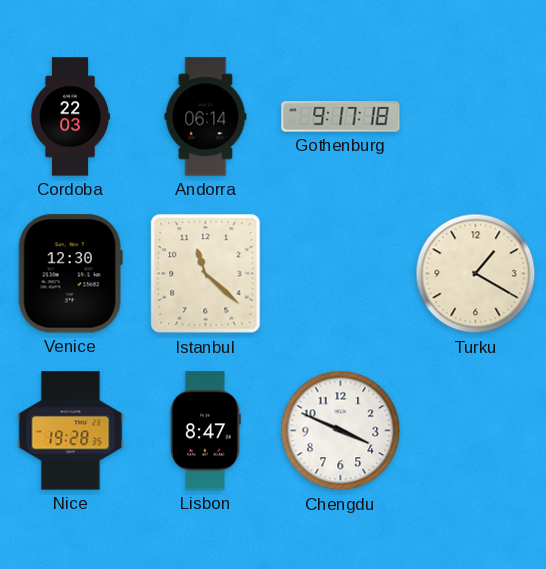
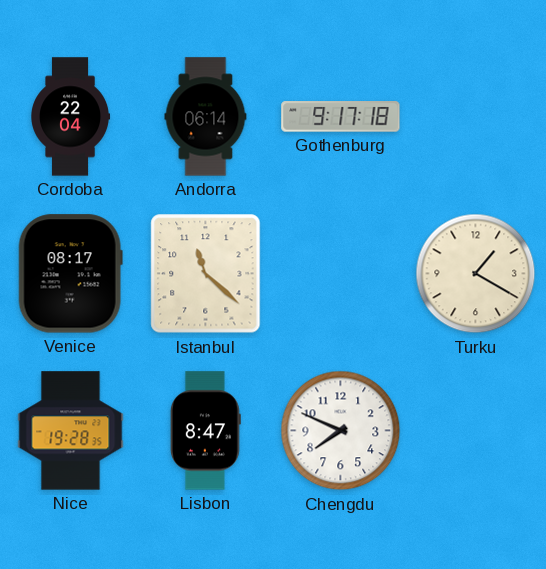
Cordoba: 22:03 -> 22:04
Venice: 12:30 -> 08:17
Chengdu: 3:49 -> 7:49
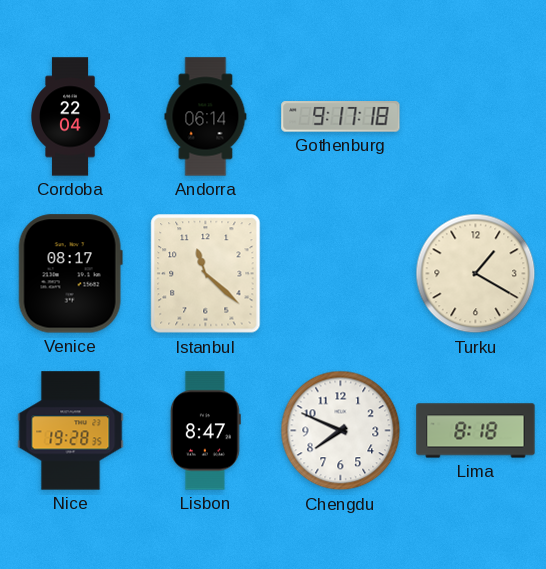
Lima: none -> 8:18
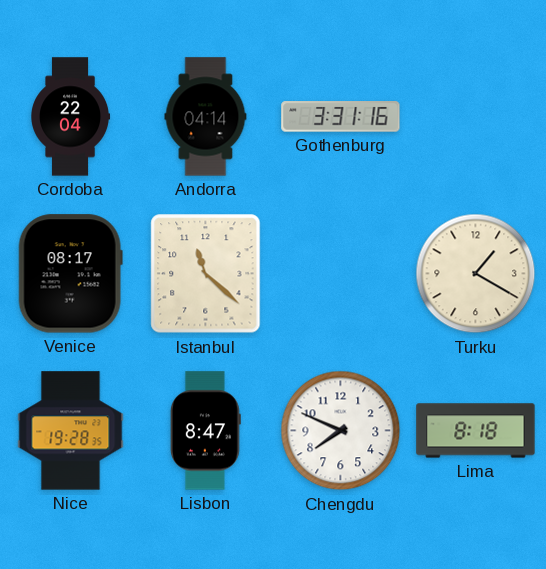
Andorra: 06:14 -> 04:14
Gothenburg: 9:17 -> 3:31
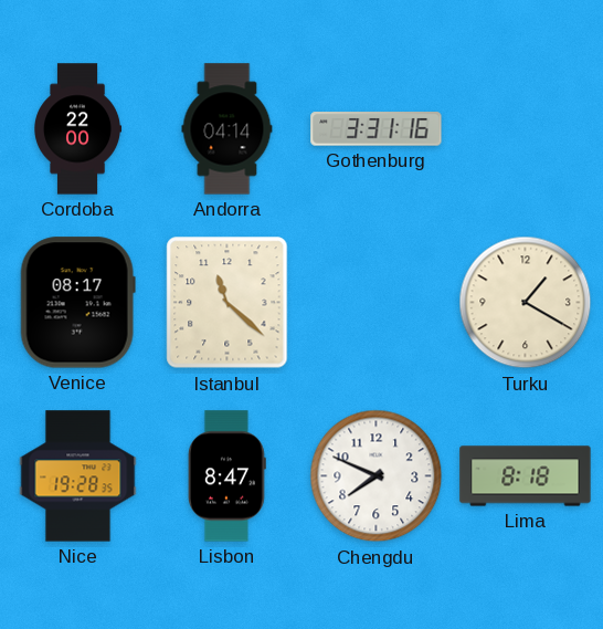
Cordoba: 22:04 -> 22:00
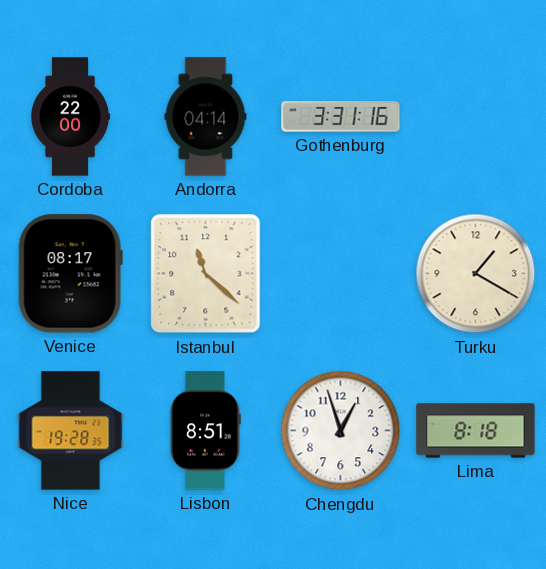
Lisbon: 8:47 -> 8:51
Chengdu: 7:49 -> 12:57
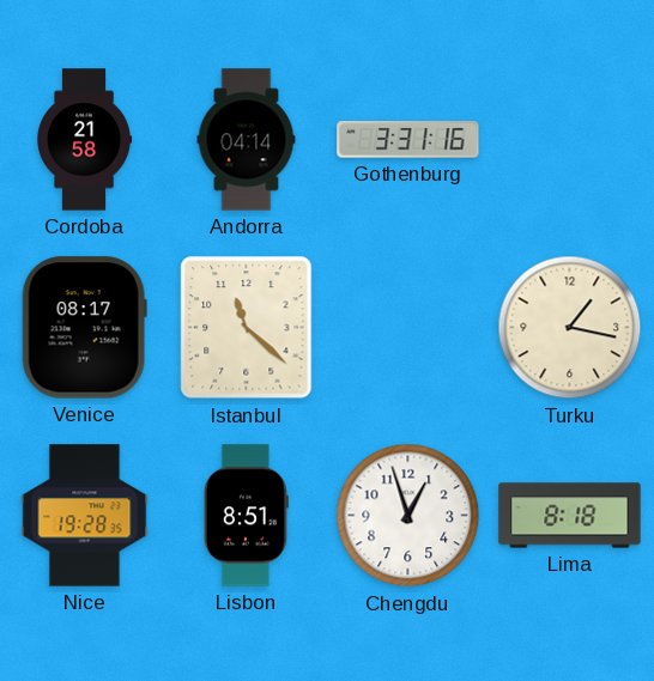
Cordoba: 22:00 -> 21:58
Turku: 1:20 -> 1:17
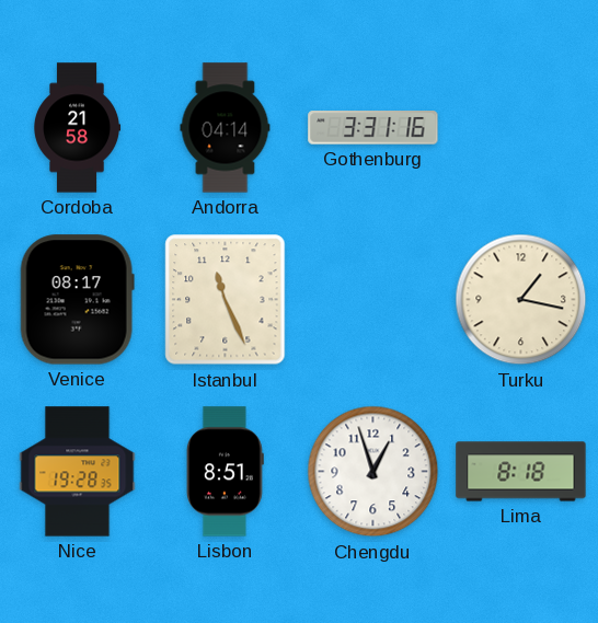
Istanbul: 11:22 -> 11:26
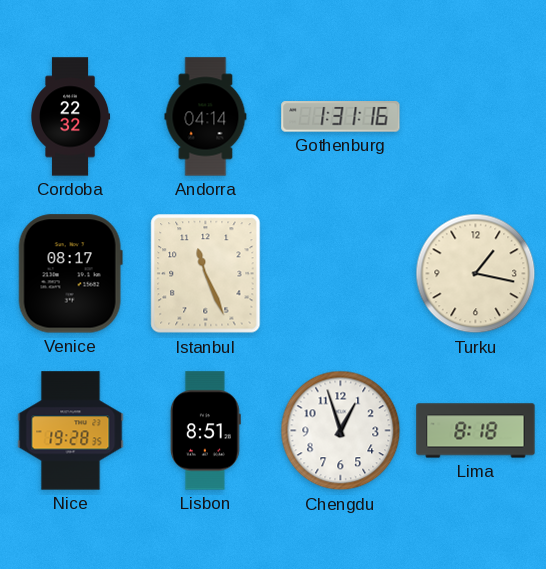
Cordoba: 21:58 -> 22:32
Gothenburg: 3:31 -> 1:31
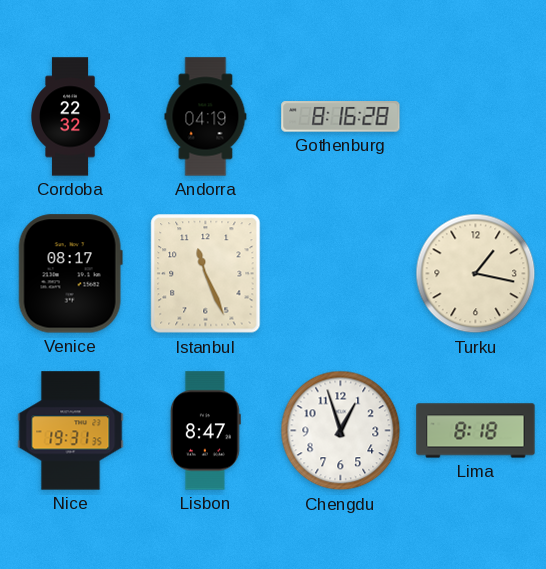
Andorra: 04:14 -> 04:19
Gothenburg: 1:31 -> 8:16
Nice: 19:28 -> 19:31
Lisbon: 8:51 -> 8:47
